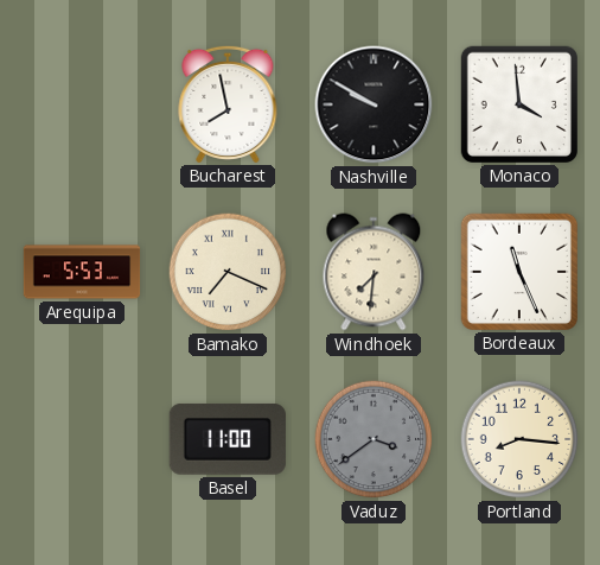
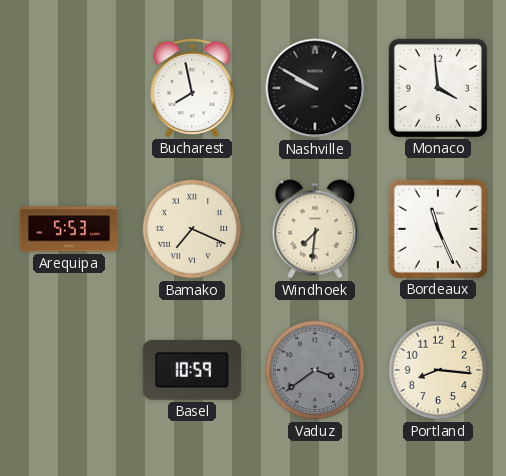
Basel: 11:00 -> 10:59
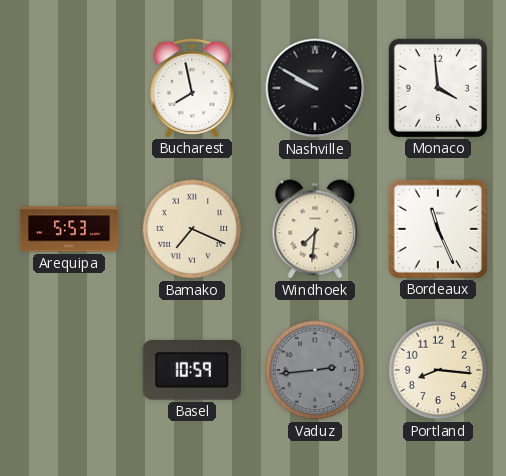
Vaduz: 3:39 -> 2:44
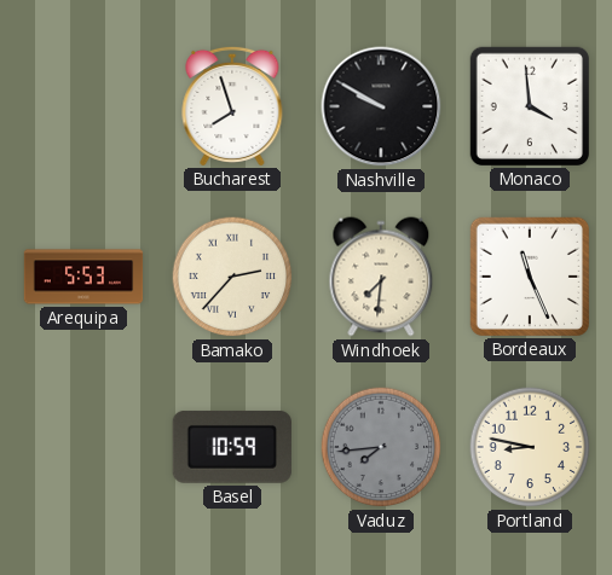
Bucharest: 7:58 -> 7:57
Bamako: 7:19 -> 2:37
Vaduz: 2:44 -> 7:44
Portland: 8:16 -> 8:47
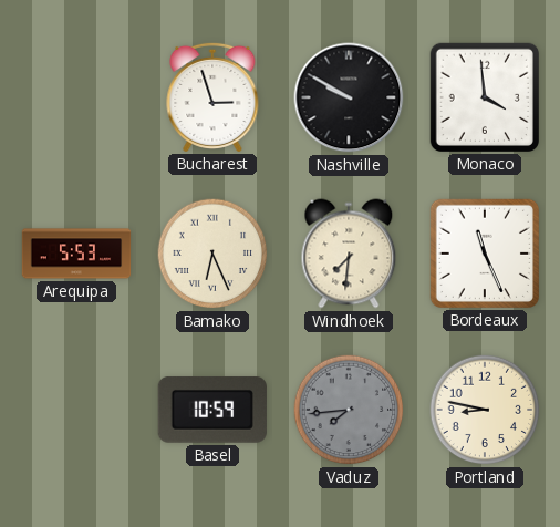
Bucharest: 7:57 -> 2:57
Bamako: 2:37 -> 6:26
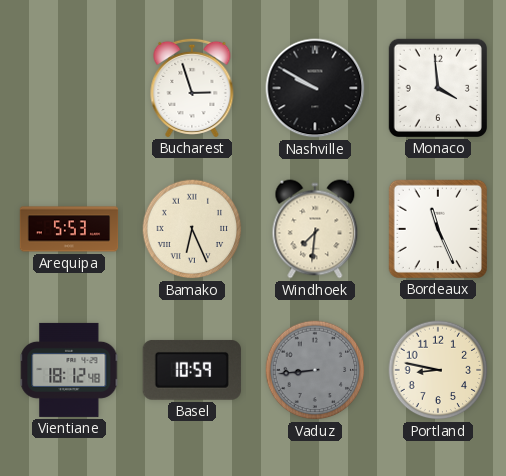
Vientiane: none -> 18:12
Vaduz: 7:44 -> 8:44
